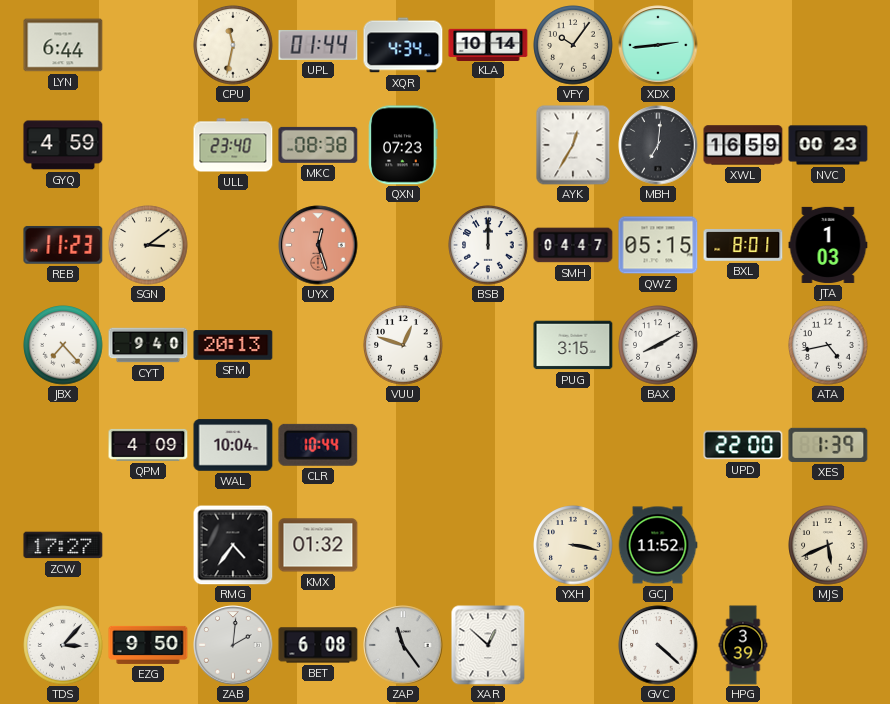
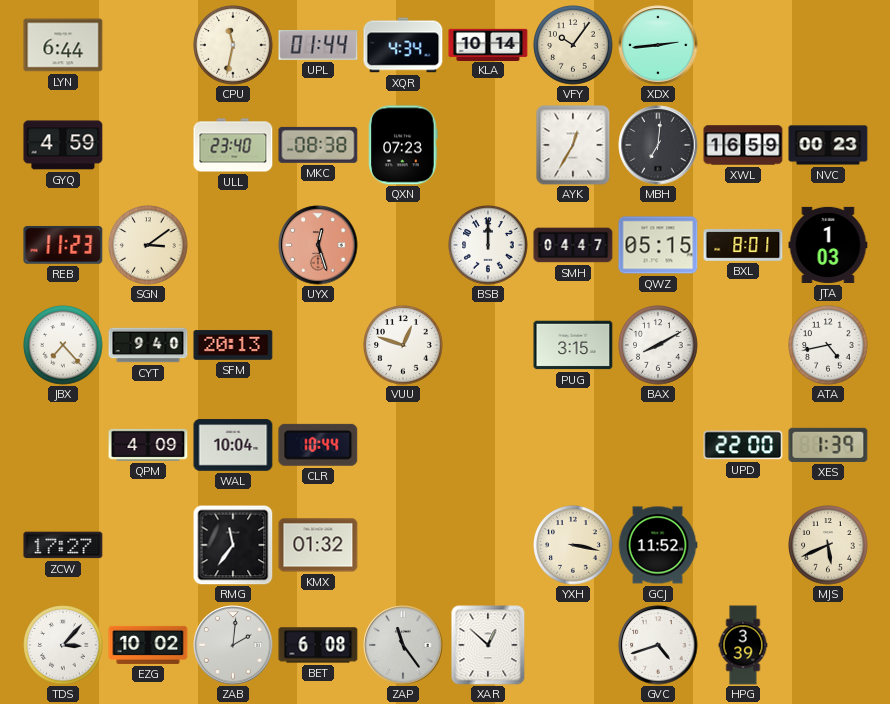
RMG: 4:36 -> 11:36
EZG: 9:50 -> 10:02
GVC: 4:22 -> 4:42
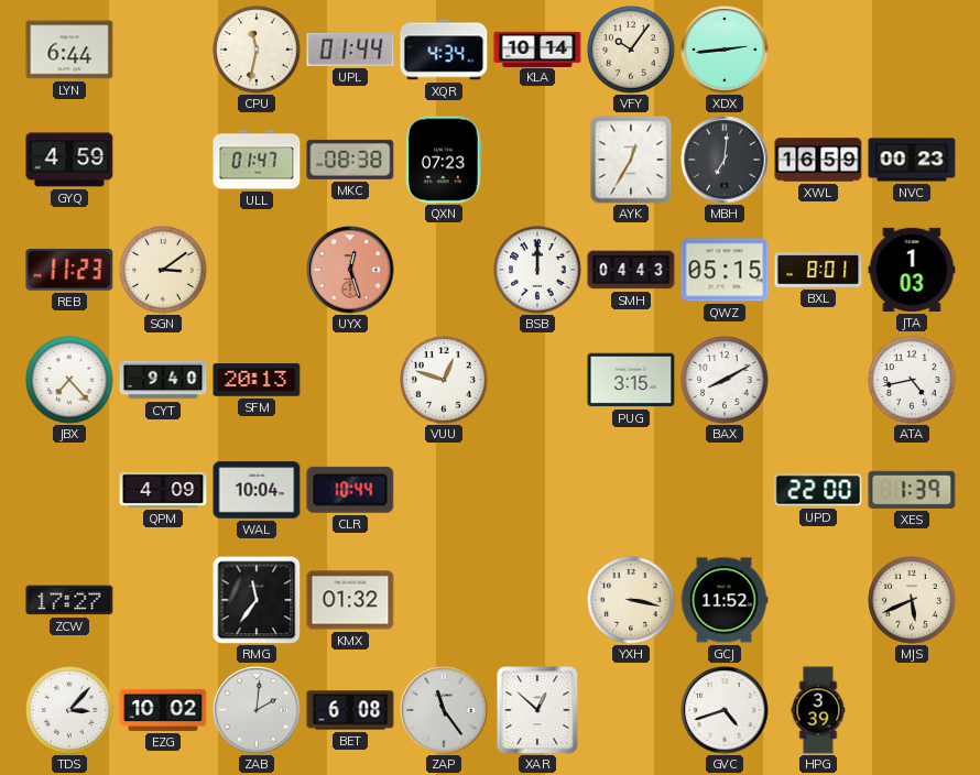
ULL: 23:40 -> 01:47
SMH: 04:47 -> 04:43
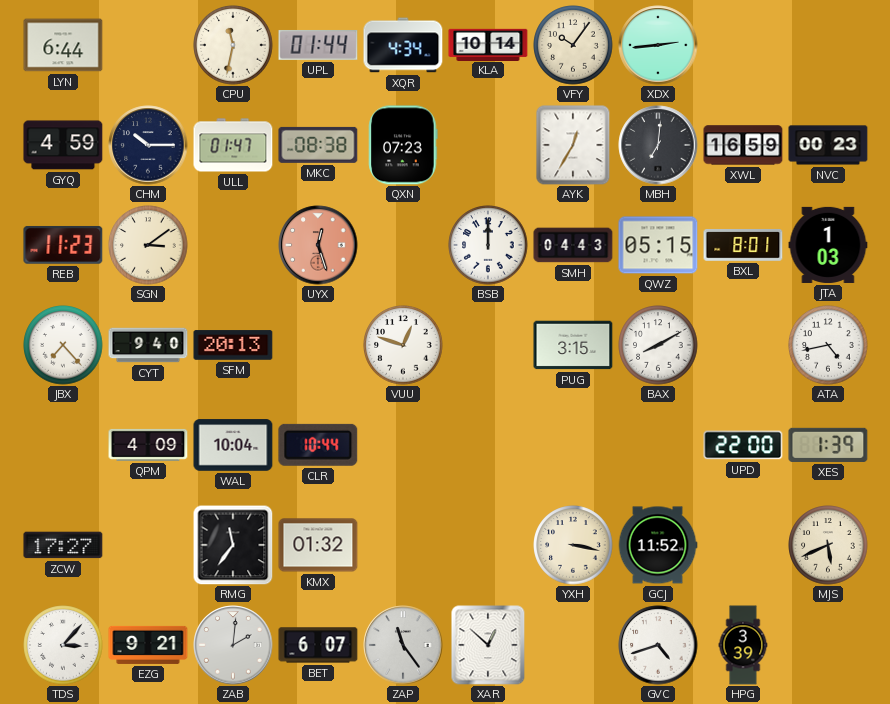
CHM: none -> 10:15
EZG: 10:02 -> 9:21
BET: 6:08 -> 6:07
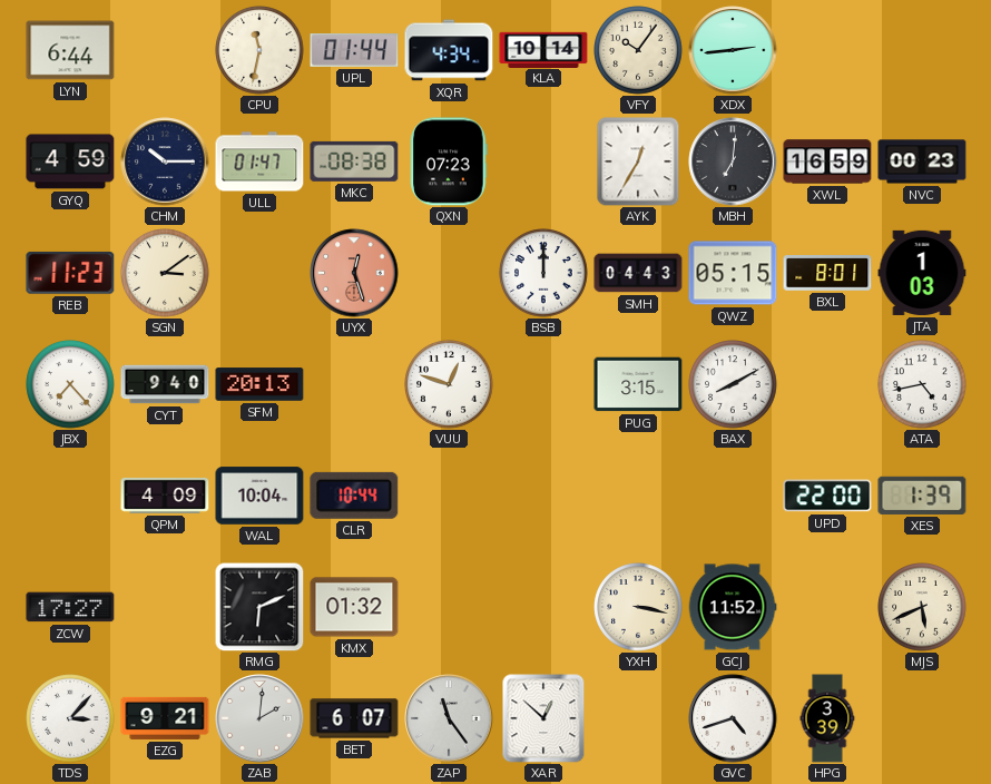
RMG: 11:36 -> 6:11
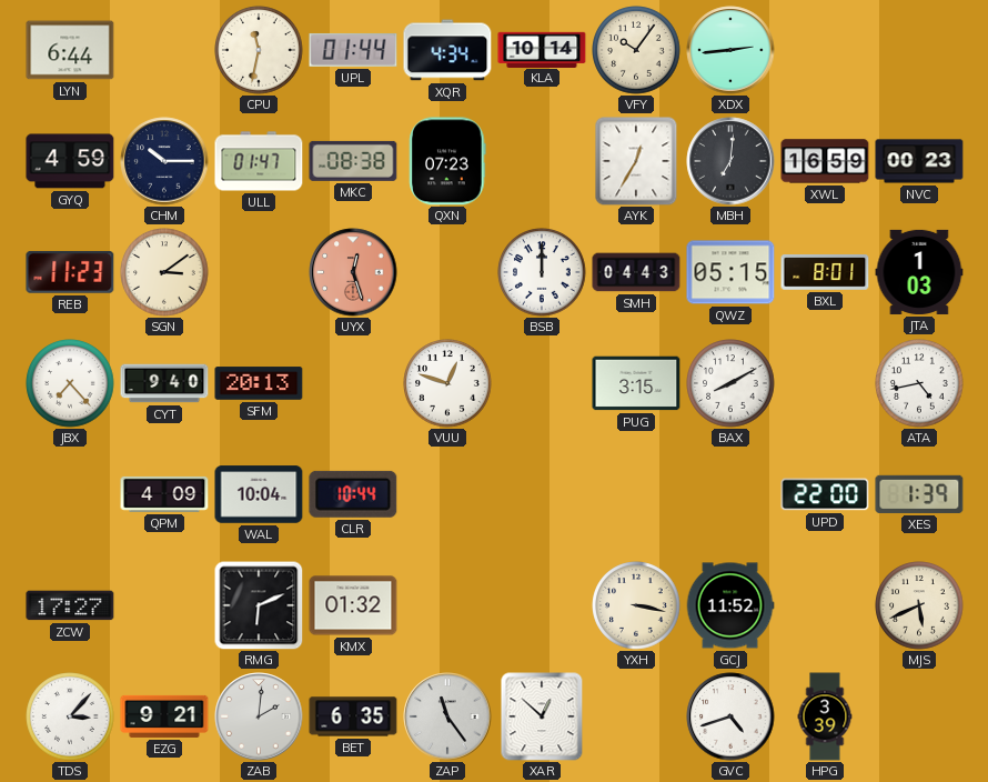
BET: 6:07 -> 6:35
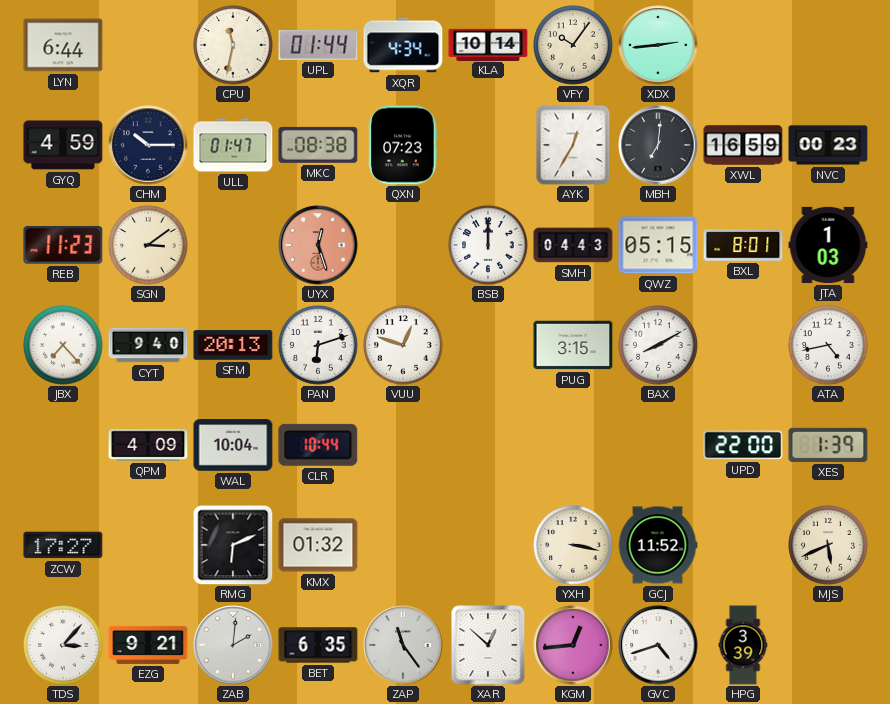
PAN: none -> 6:12
KGM: none -> 12:44
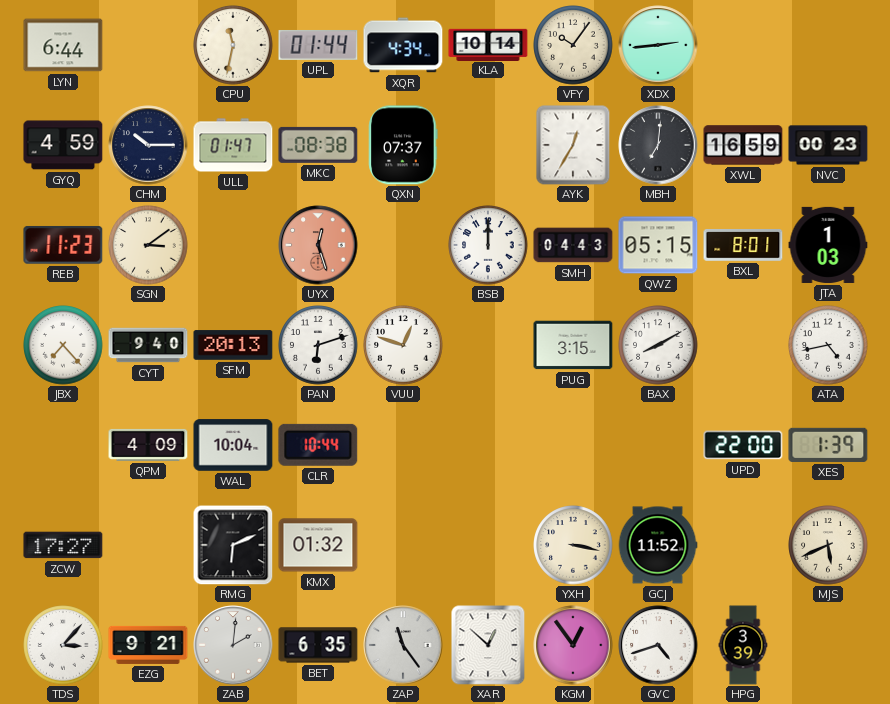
QXN: 07:23 -> 07:37
KGM: 12:44 -> 12:54
